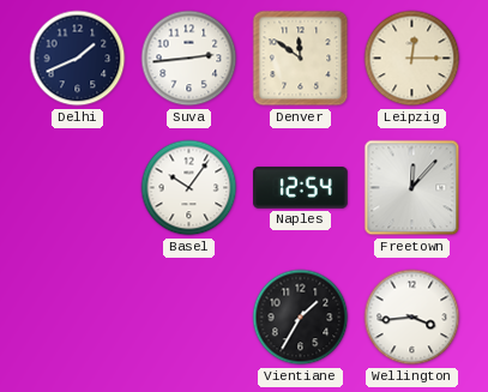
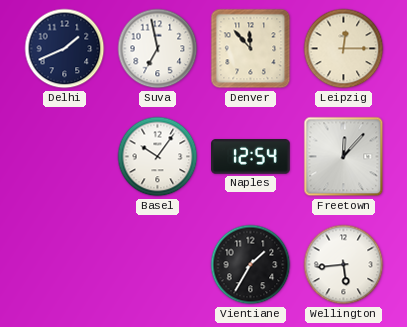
Suva: 2:44 -> 6:58
Denver: 11:51 -> 11:53
Wellington: 3:44 -> 5:44
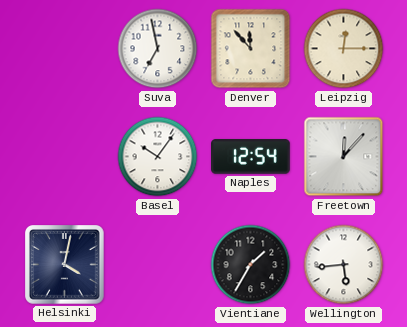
Delhi: 1:41 -> none
Helsinki: none -> 4:02
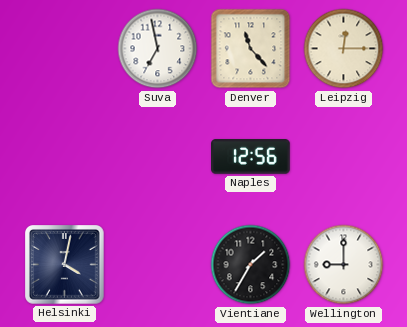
Denver: 11:53 -> 11:23
Basel: 10:06 -> none
Naples: 12:54 -> 12:56
Freetown: 12:07 -> none
Wellington: 5:44 -> 9:00
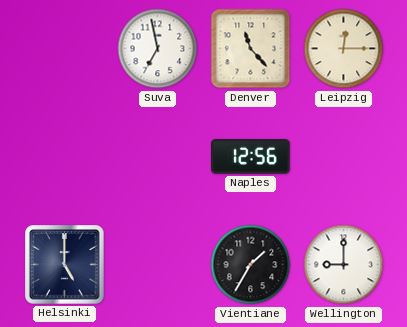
Helsinki: 4:02 -> 5:00
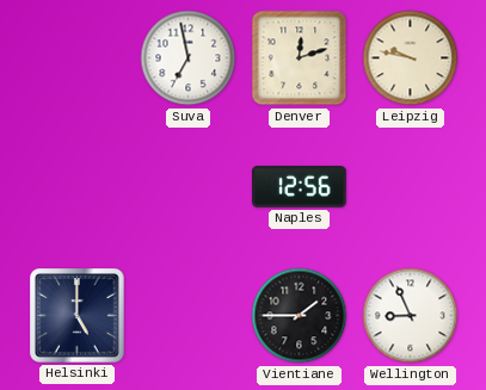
Denver: 11:23 -> 12:12
Leipzig: 12:15 -> 9:47
Vientiane: 1:35 -> 1:45
Wellington: 9:00 -> 8:56
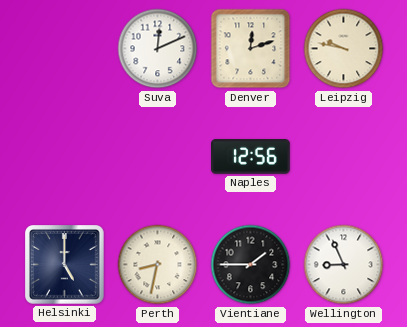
Suva: 6:58 -> 12:11
Perth: none -> 8:32
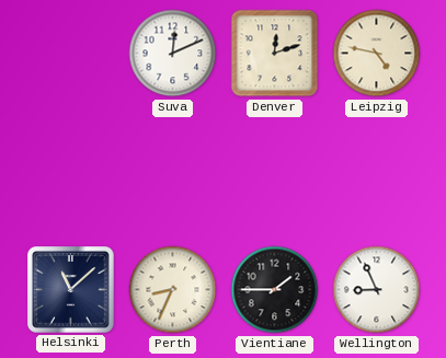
Leipzig: 9:47 -> 4:47
Naples: 12:56 -> none
Helsinki: 5:00 -> 11:08
Perth: 8:32 -> 8:34
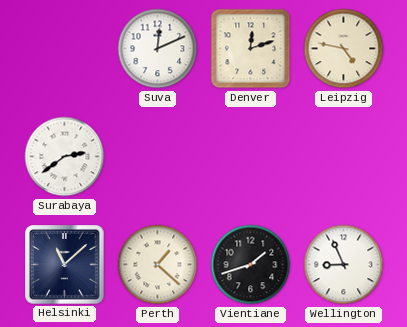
Surabaya: none -> 2:39
Perth: 8:34 -> 1:22
Vientiane: 1:45 -> 1:42
